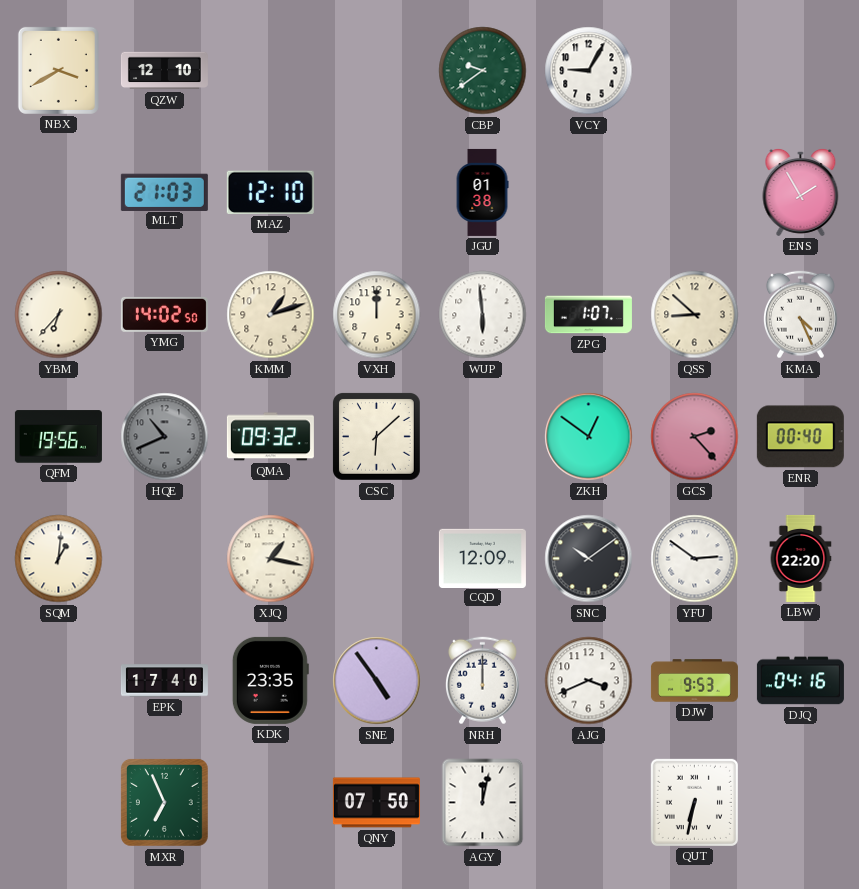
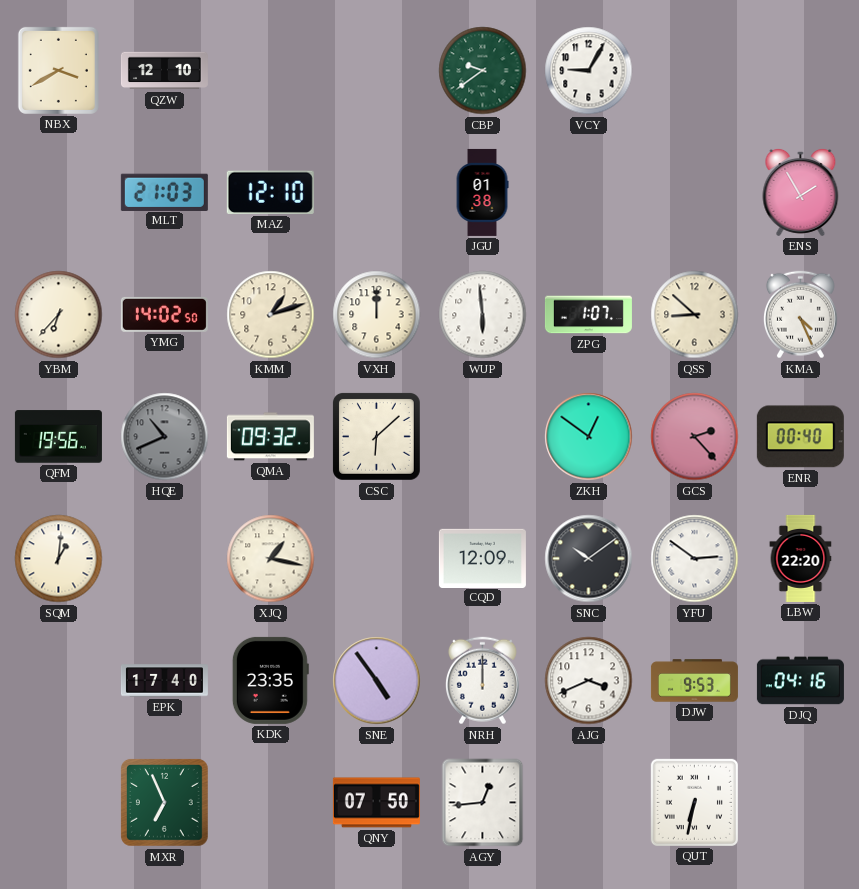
AGY: 12:02 -> 12:44
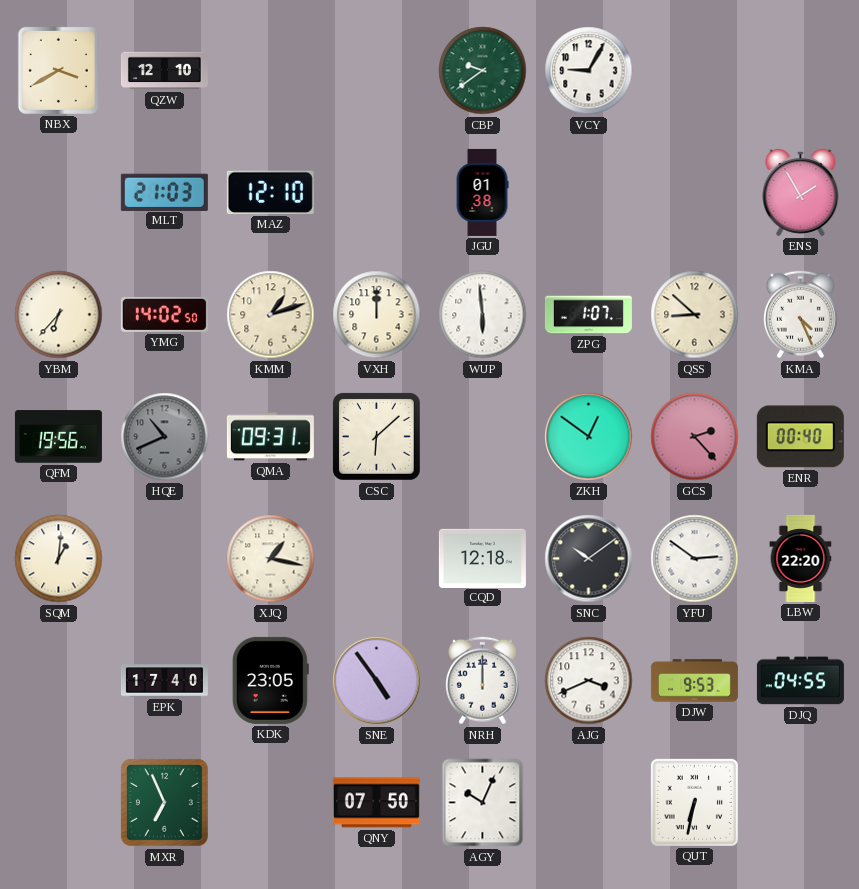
QMA: 09:32 -> 09:31
CQD: 12:09 -> 12:18
KDK: 23:35 -> 23:05
DJQ: 04:16 -> 04:55
AGY: 12:44 -> 10:04
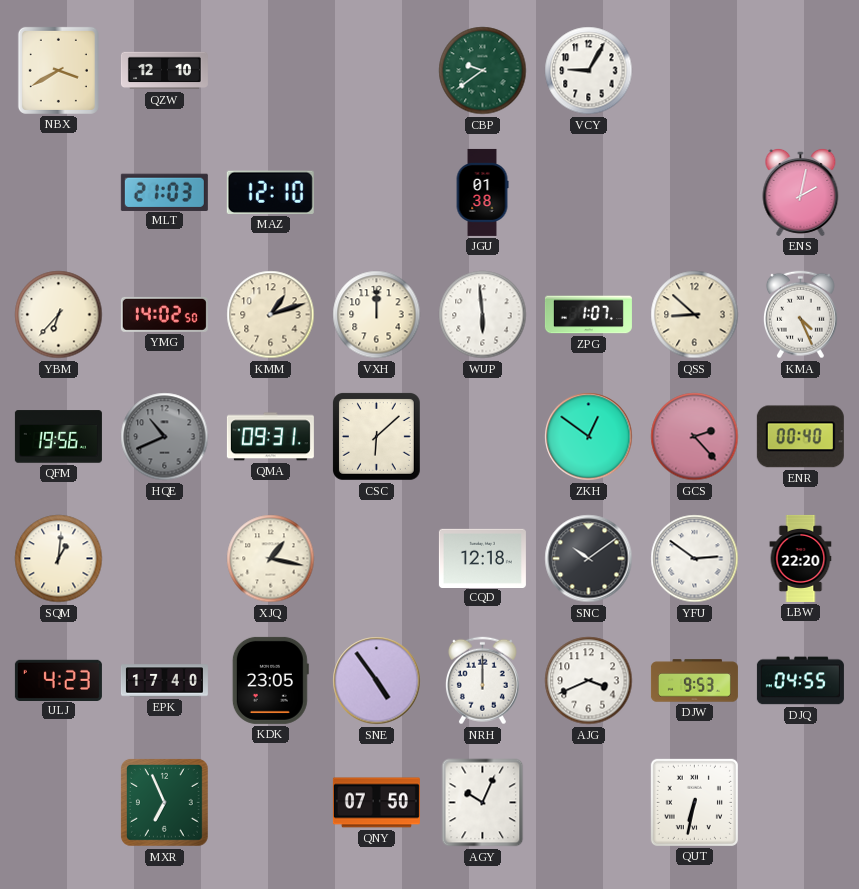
ENS: 1:55 -> 2:02
ULJ: none -> 4:23
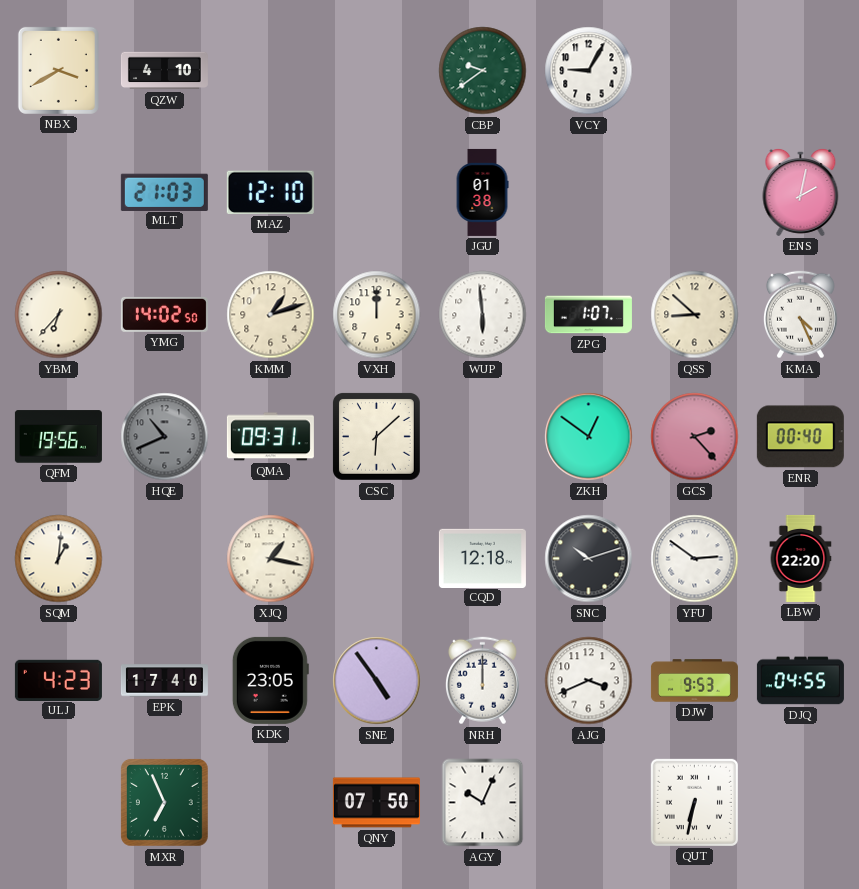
QZW: 12:10 -> 4:10
SNC: 10:09 -> 10:12
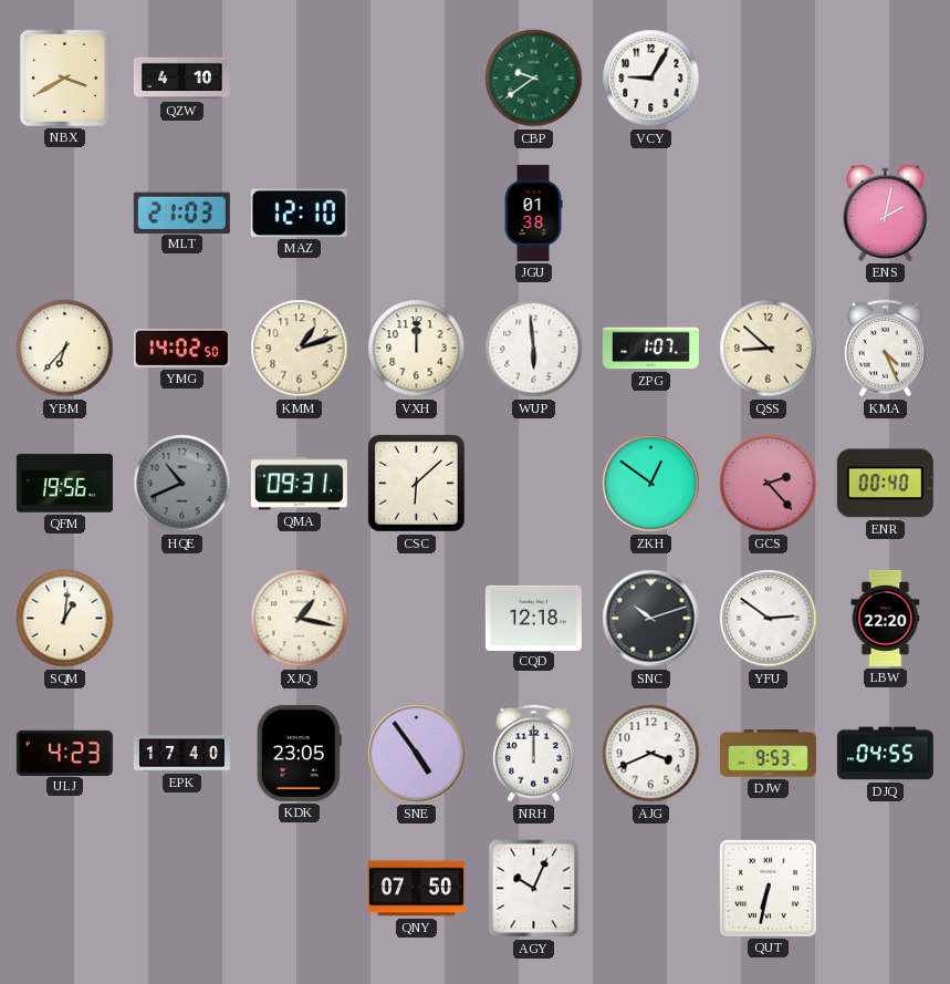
MXR: 6:56 -> none
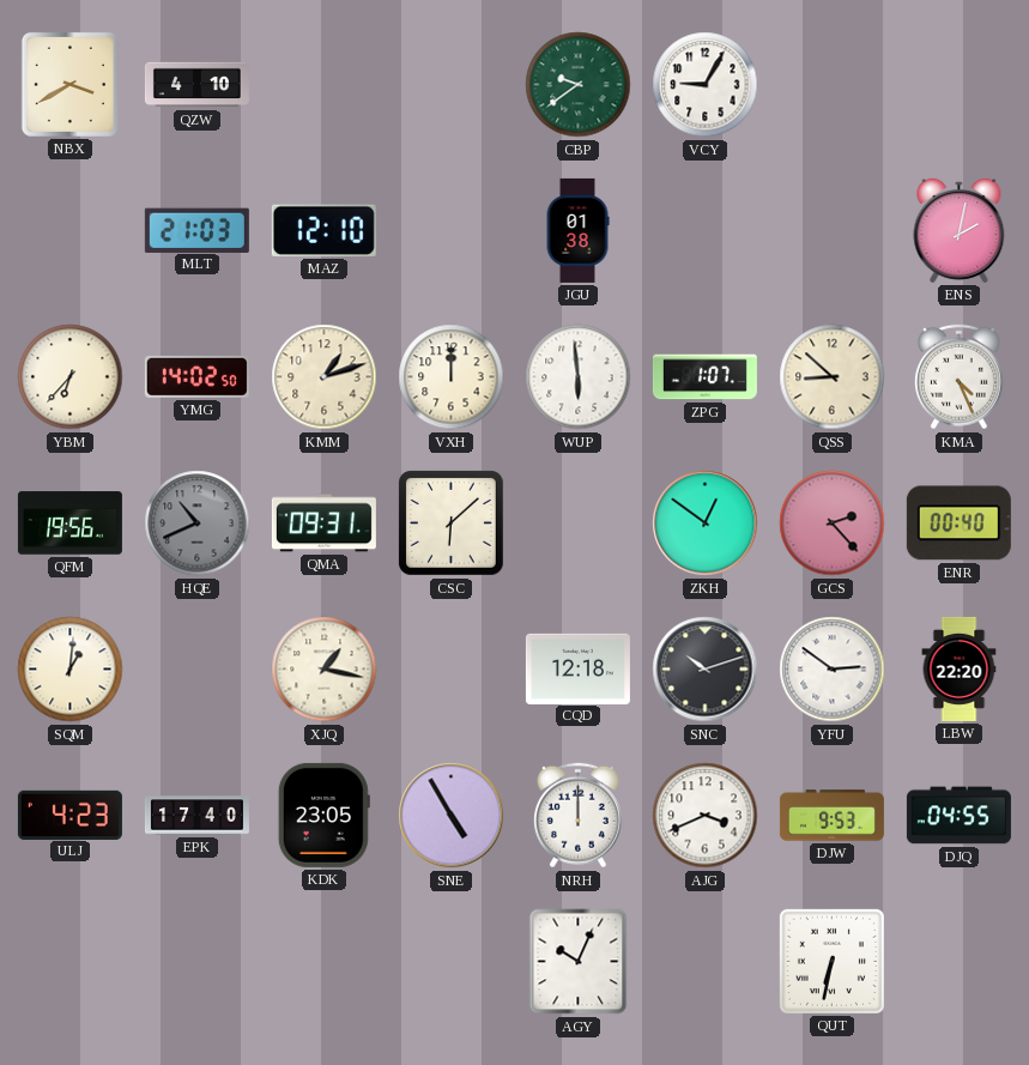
SNE: 4:54 -> 4:55
QNY: 07:50 -> none
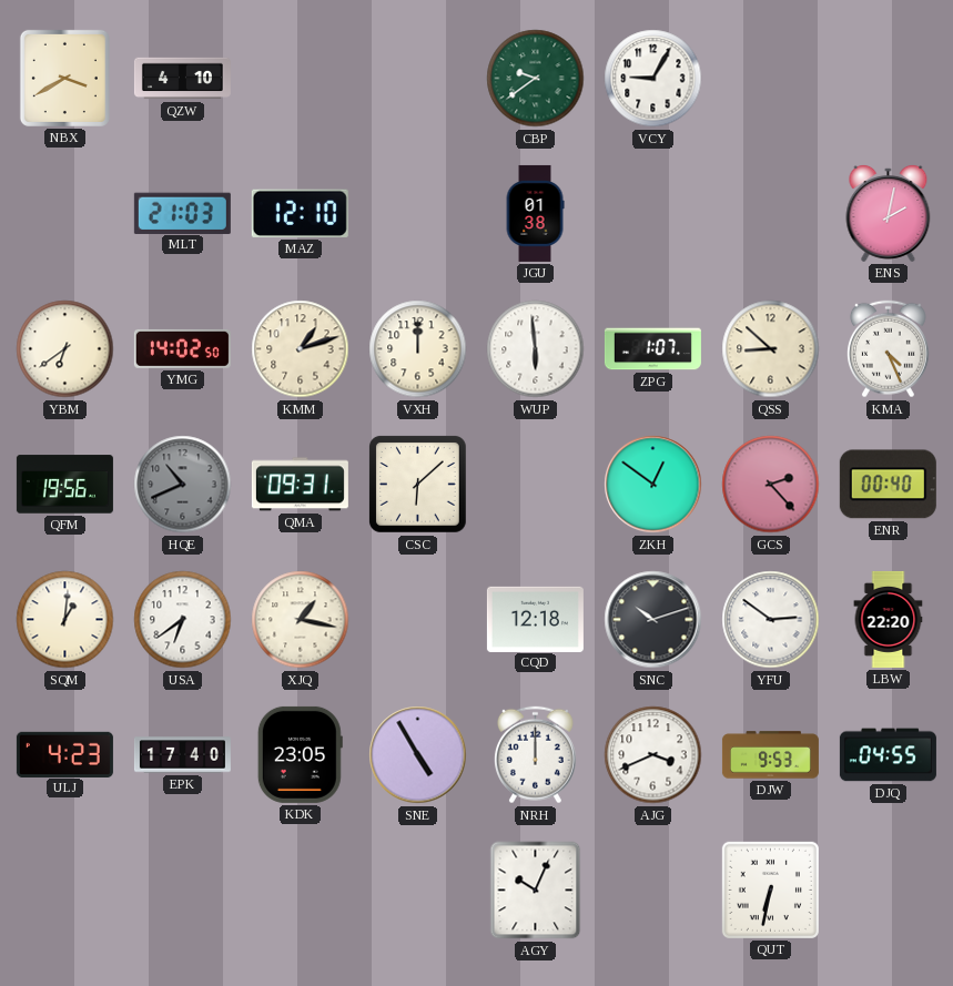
YBM: 6:37 -> 6:39
USA: none -> 6:39
